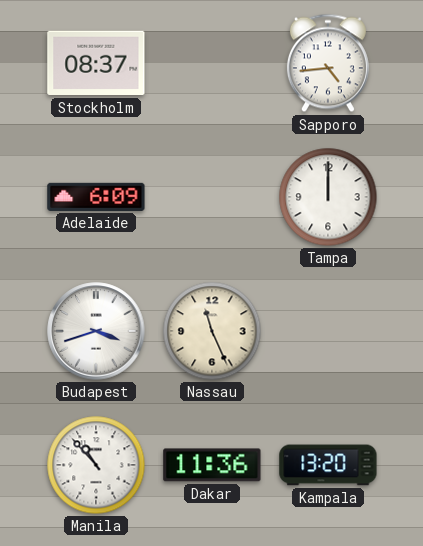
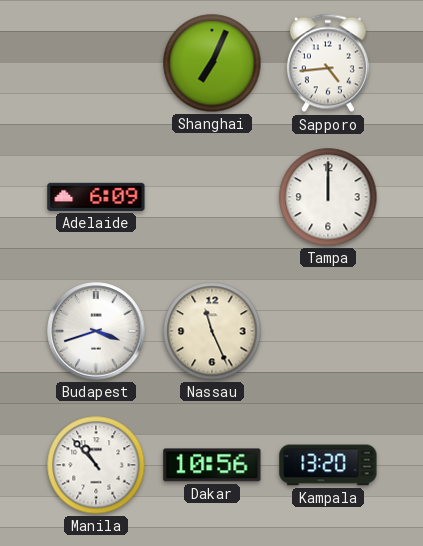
Stockholm: 08:37 -> none
Shanghai: none -> 7:04
Dakar: 11:36 -> 10:56
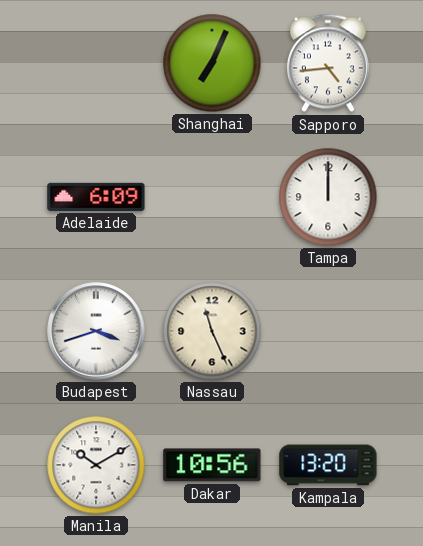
Manila: 10:53 -> 10:10
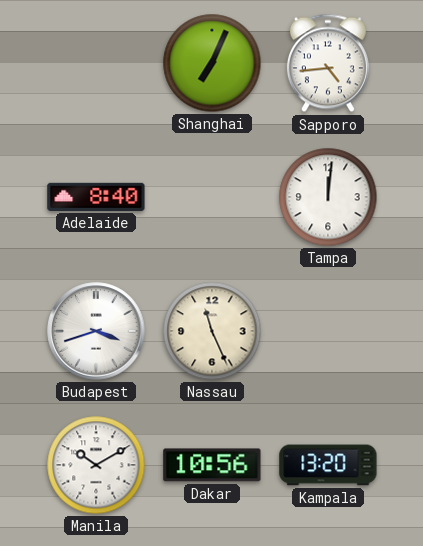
Adelaide: 6:09 -> 8:40
Tampa: 12:00 -> 12:01
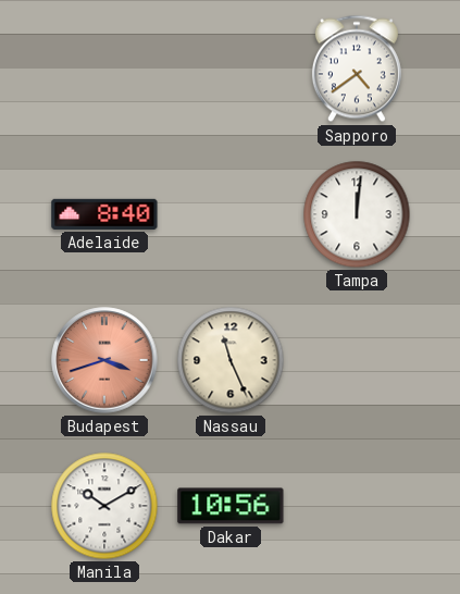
Shanghai: 7:04 -> none
Sapporo: 4:44 -> 4:39
Budapest dial: white -> salmon
Kampala: 13:20 -> none
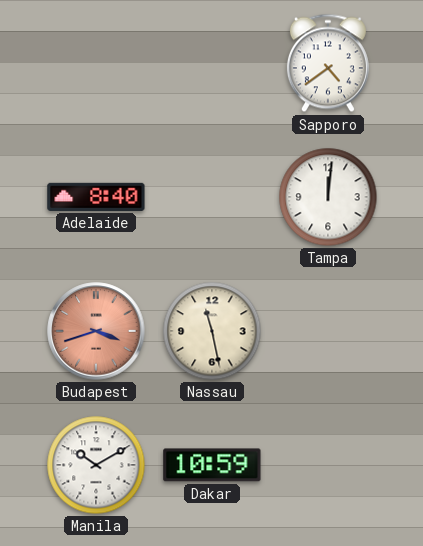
Nassau: 11:26 -> 11:28
Dakar: 10:56 -> 10:59
